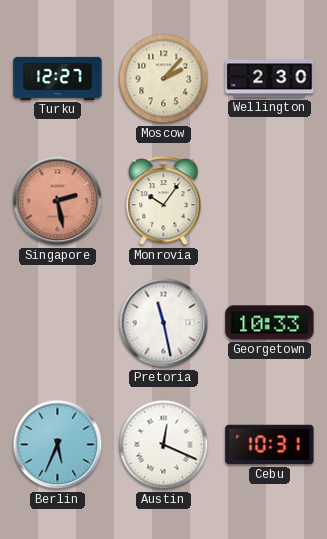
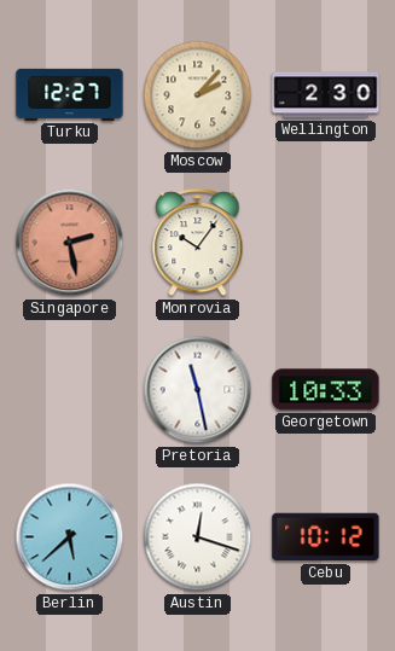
Berlin: 5:34 -> 5:38
Austin: 12:19 -> 12:18
Cebu: 10:31 -> 10:12
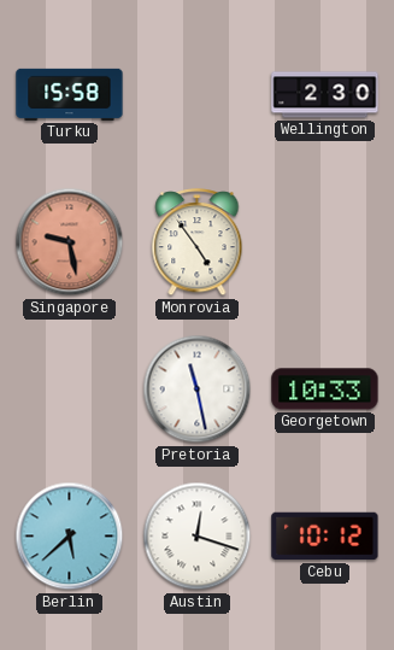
Turku: 12:27 -> 15:58
Moscow: 2:07 -> none
Singapore: 2:28 -> 9:28
Monrovia: 10:06 -> 4:54
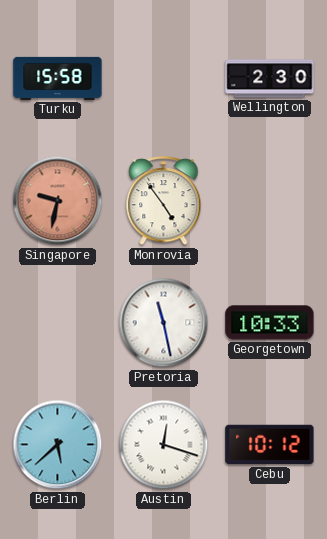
Singapore: 9:28 -> 9:32
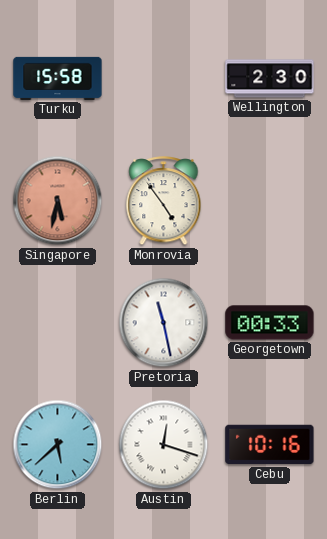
Singapore: 9:32 -> 5:32
Georgetown: 10:33 -> 00:33
Cebu: 10:12 -> 10:16
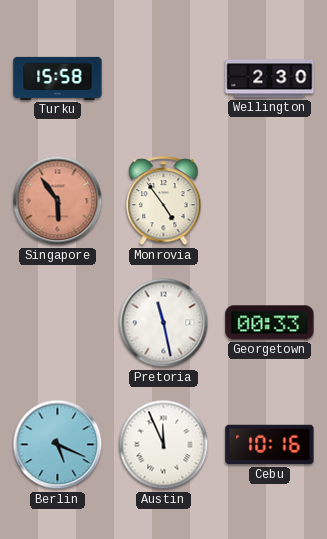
Singapore: 5:32 -> 5:54
Berlin: 5:38 -> 5:19
Austin: 12:18 -> 11:56
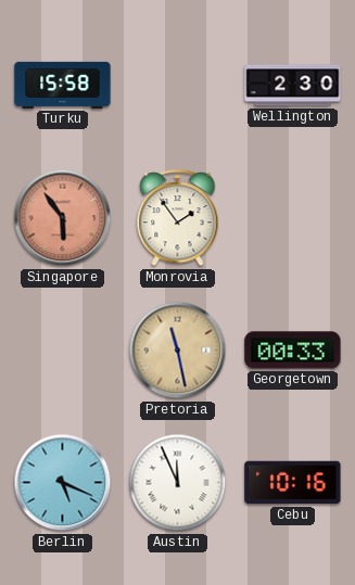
Monrovia: 4:54 -> 1:54
Pretoria dial: white -> champagne
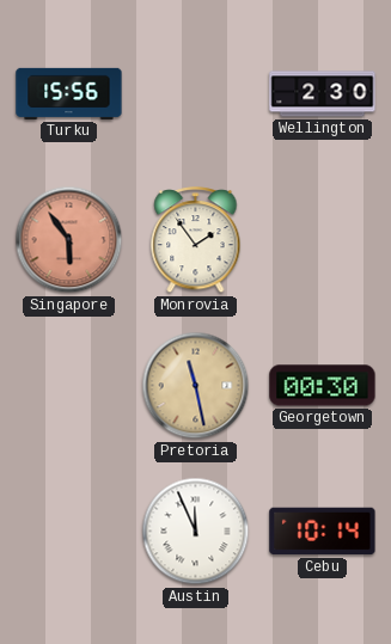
Turku: 15:58 -> 15:56
Georgetown: 00:33 -> 00:30
Berlin: 5:19 -> none
Cebu: 10:16 -> 10:14
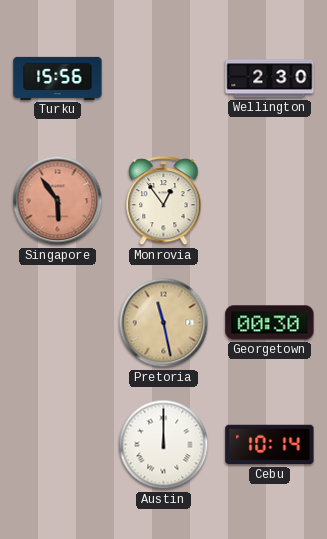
Monrovia: 1:54 -> 12:54
Austin: 11:56 -> 12:00
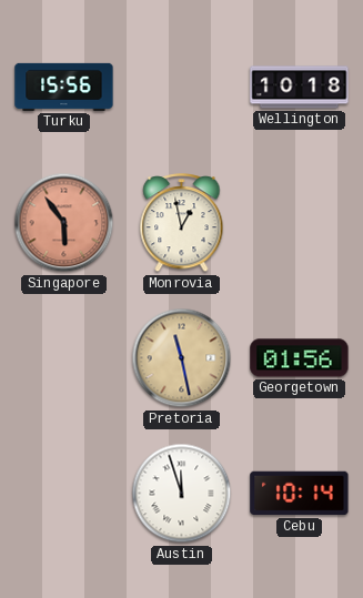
Wellington: 2:30 -> 10:18
Monrovia: 12:54 -> 12:58
Georgetown: 00:30 -> 01:56
Austin: 12:00 -> 11:57
